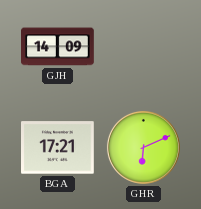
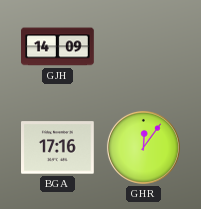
BGA: 17:21 -> 17:16
GHR: 6:11 -> 12:06
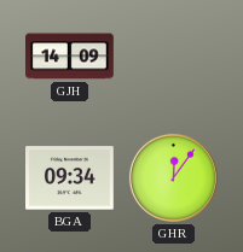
BGA: 17:16 -> 09:34
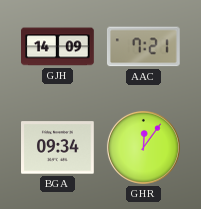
AAC: none -> 7:21
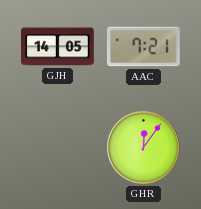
GJH: 14:09 -> 14:05
BGA: 09:34 -> none
